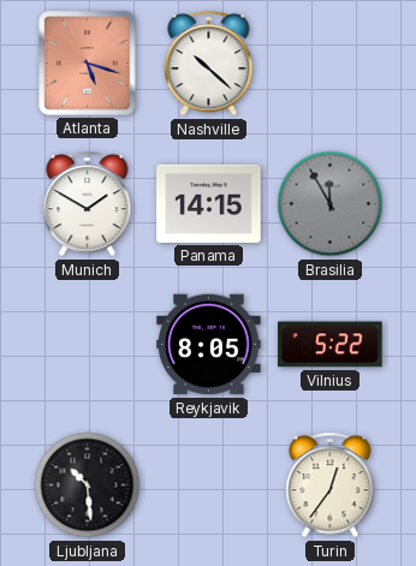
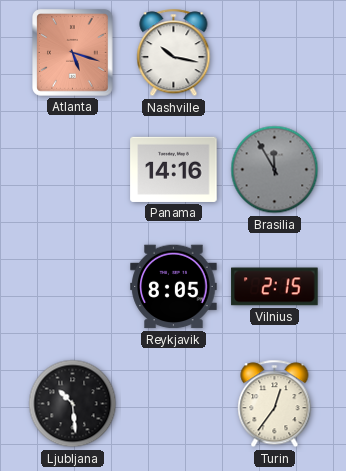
Nashville: 10:22 -> 10:17
Munich: 1:50 -> none
Panama: 14:15 -> 14:16
Vilnius: 5:22 -> 2:15
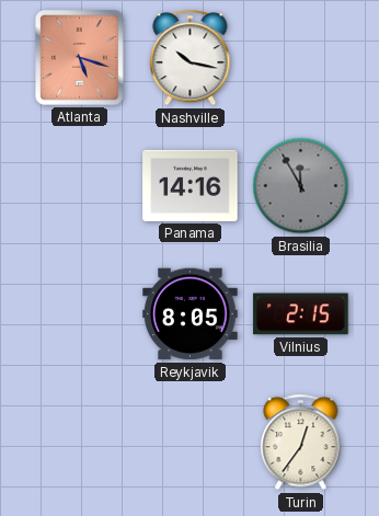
Ljubljana: 10:29 -> none
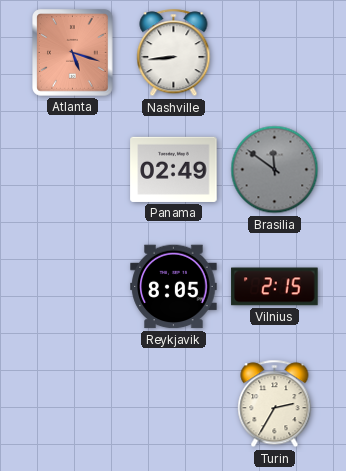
Nashville: 10:17 -> 8:44
Panama: 14:16 -> 02:49
Brasilia: 11:55 -> 11:51
Turin: 12:36 -> 2:35
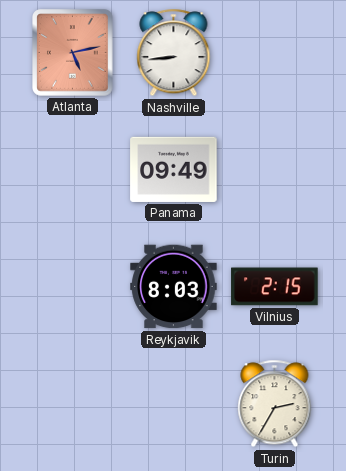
Atlanta: 5:18 -> 5:13
Panama: 02:49 -> 09:49
Brasilia: 11:51 -> none
Reykjavik: 8:05 -> 8:03
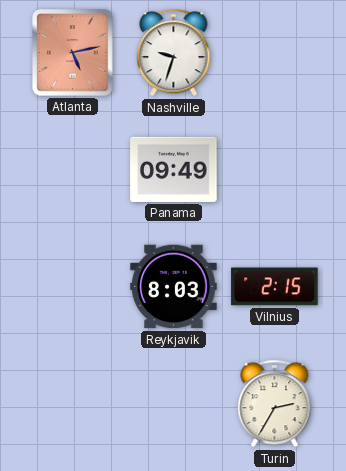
Nashville: 8:44 -> 9:33
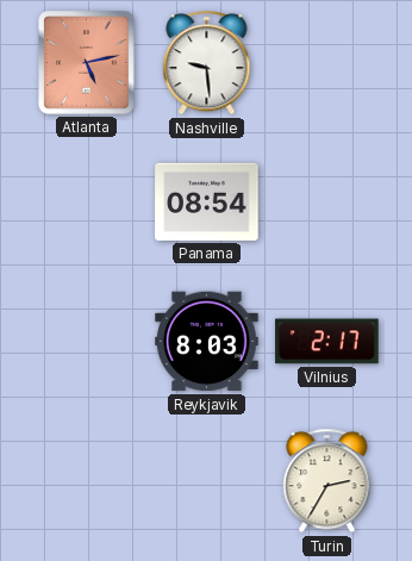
Nashville: 9:33 -> 9:29
Panama: 09:49 -> 08:54
Vilnius: 2:15 -> 2:17
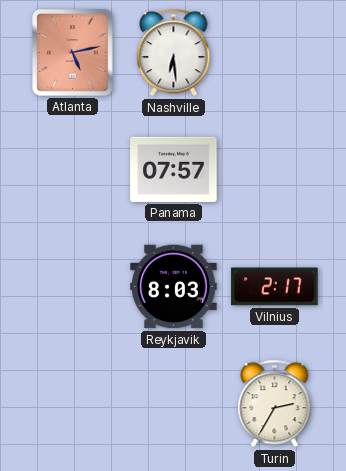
Nashville: 9:29 -> 6:29
Panama: 08:54 -> 07:57
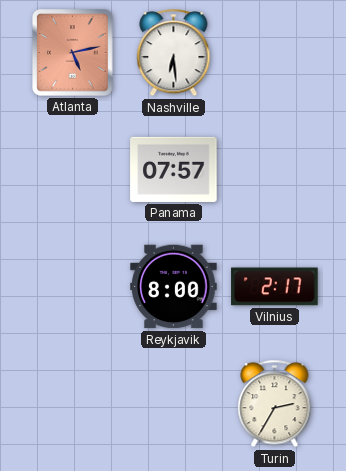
Reykjavik: 8:03 -> 8:00
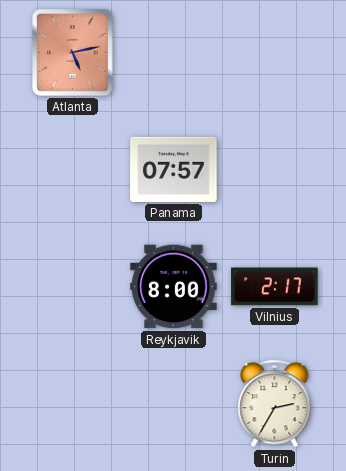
Nashville: 6:29 -> none
